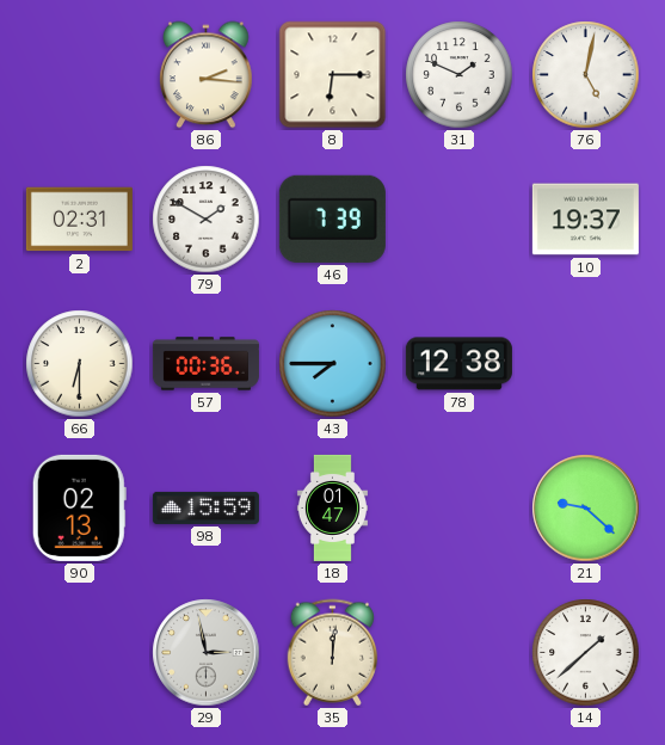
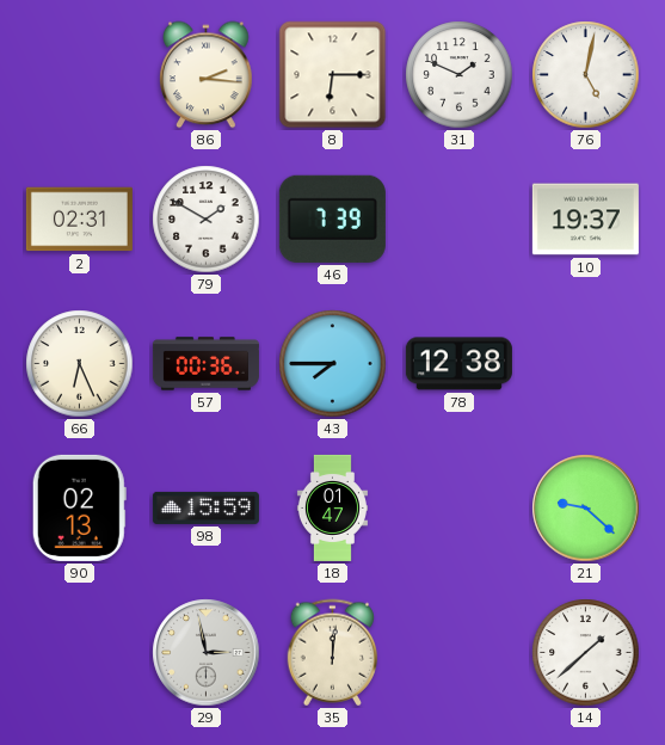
66: 6:30 -> 6:26
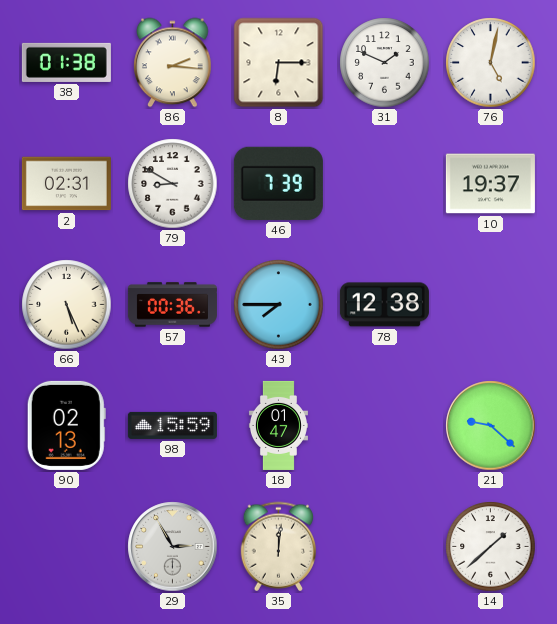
38: none -> 01:38
79: 1:50 -> 8:50
66: 6:26 -> 5:26
29: 2:58 -> 2:55
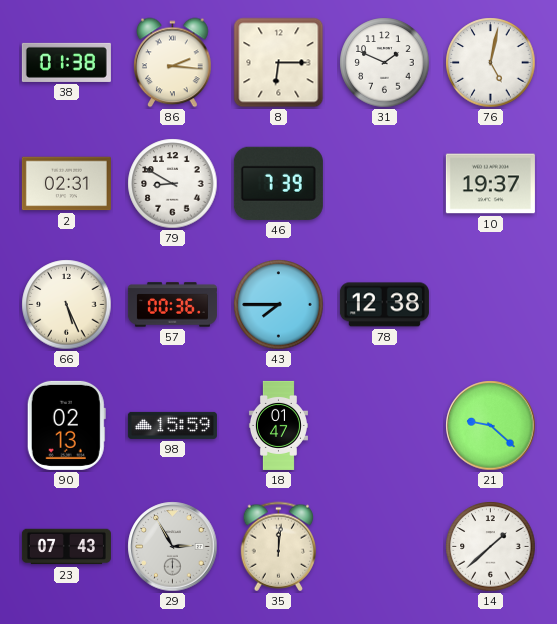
23: none -> 07:43
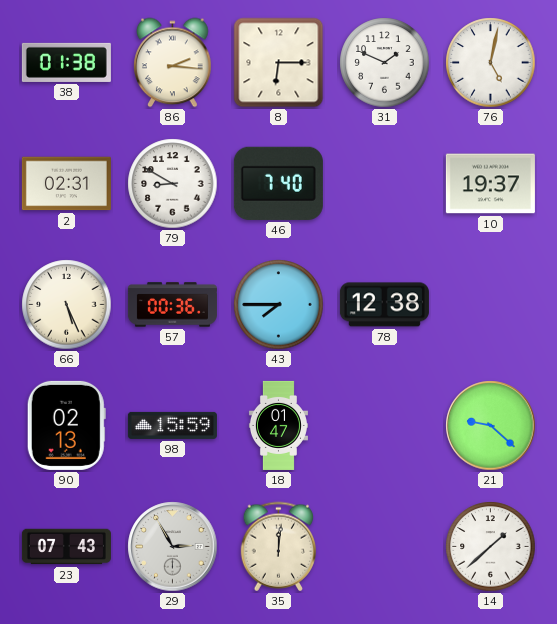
46: 7:39 -> 7:40
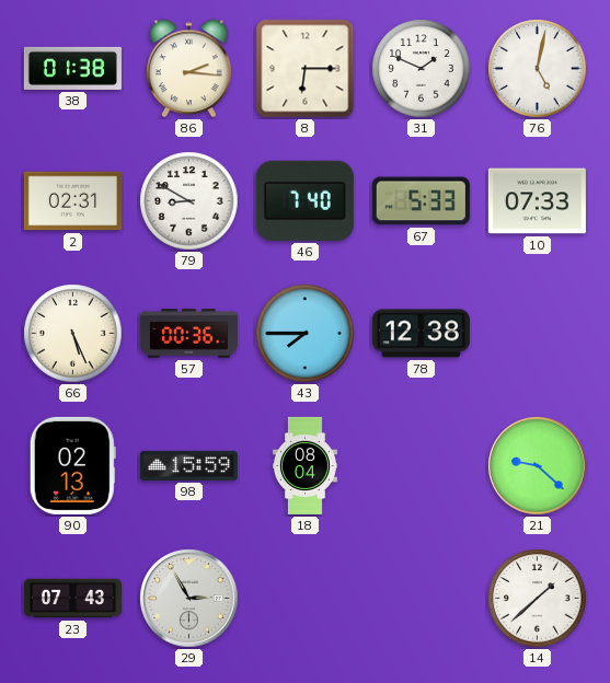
67: none -> 5:33
10: 19:37 -> 07:33
18: 01:47 -> 08:04
35: 12:01 -> none
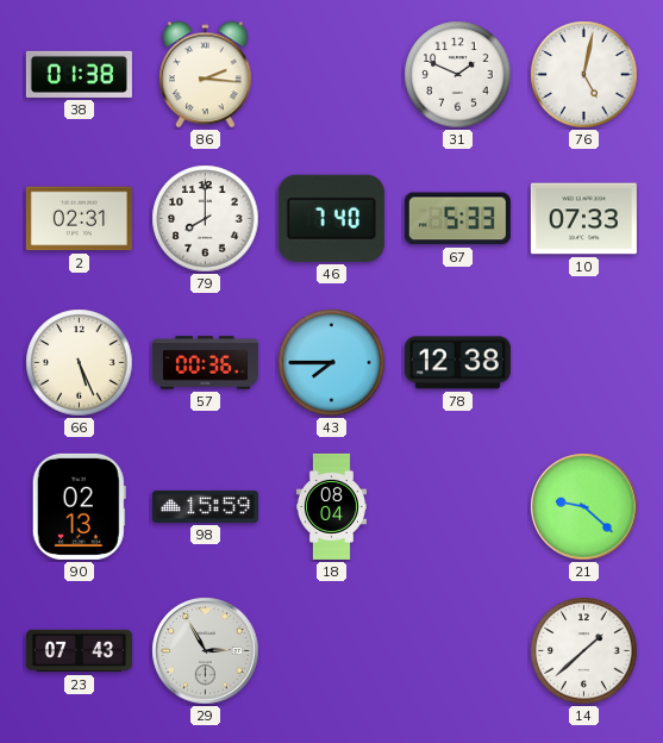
8: 6:15 -> none
79: 8:50 -> 8:00
